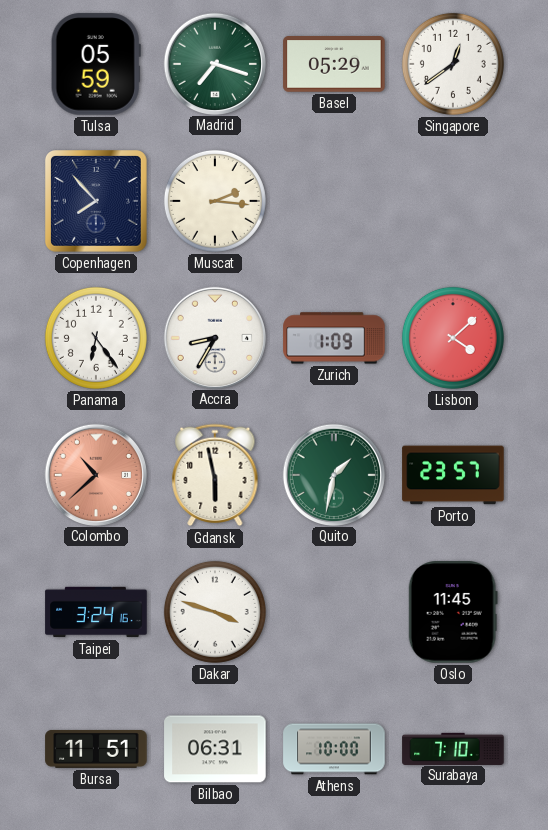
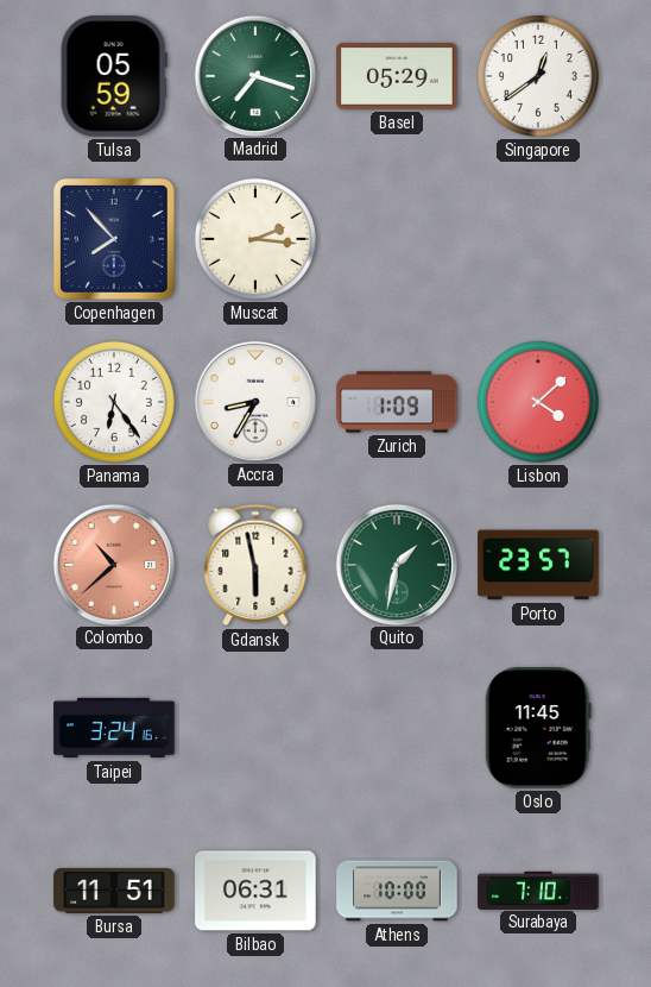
Dakar: 3:48 -> none
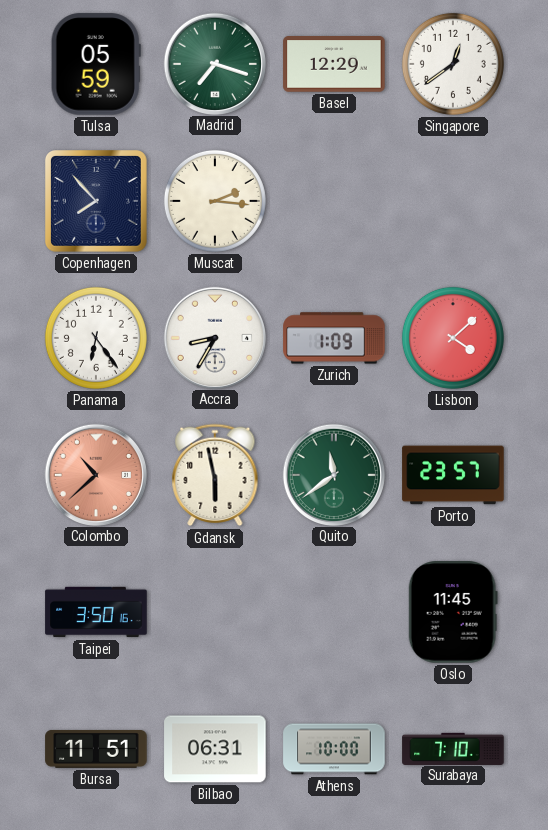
Basel: 05:29 -> 12:29
Quito: 1:32 -> 11:39
Taipei: 3:24 -> 3:50
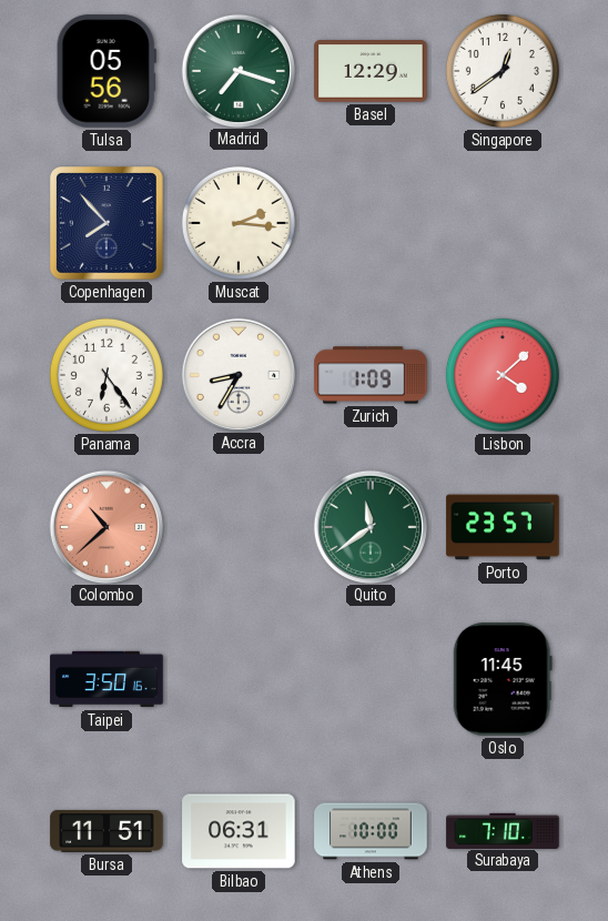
Tulsa: 05:59 -> 05:56
Gdansk: 5:58 -> none
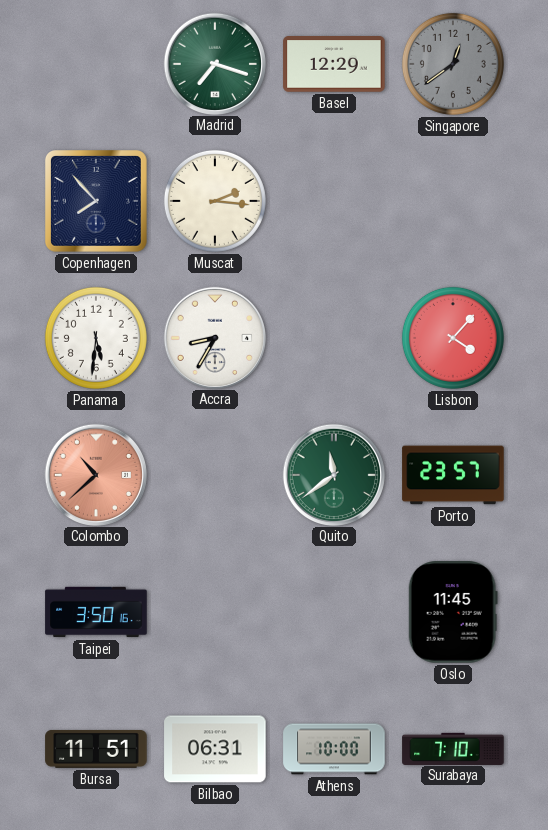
Tulsa: 05:56 -> none
Singapore dial: white -> grey
Panama: 6:24 -> 5:31
Zurich: 1:09 -> none
Lisbon: 4:08 -> 4:07
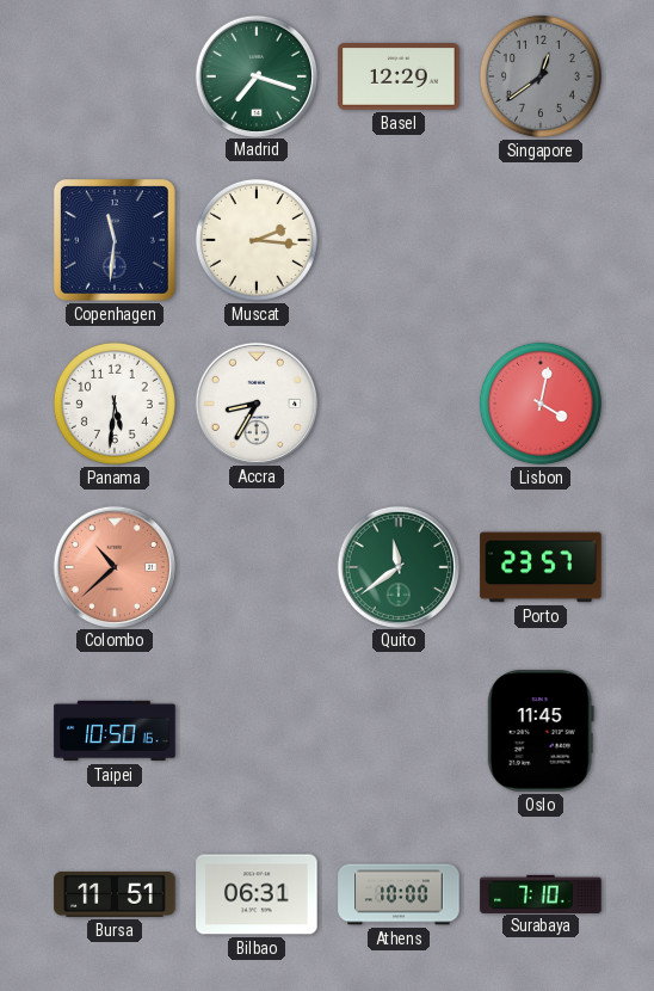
Copenhagen: 7:53 -> 11:31
Lisbon: 4:07 -> 4:02
Taipei: 3:50 -> 10:50
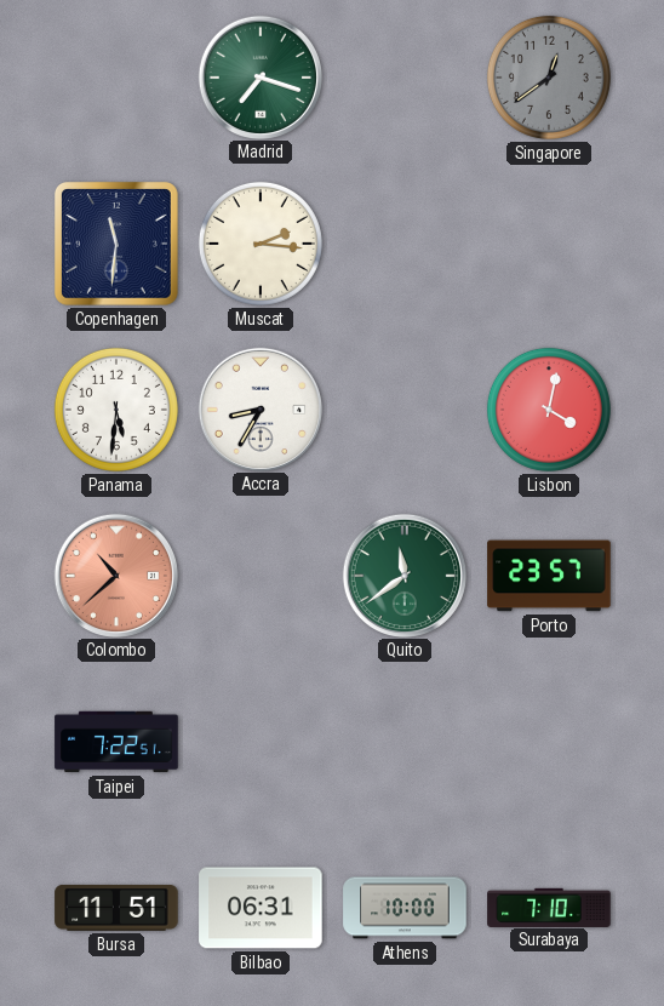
Basel: 12:29 -> none
Taipei: 10:50 -> 7:22
Oslo: 11:45 -> none
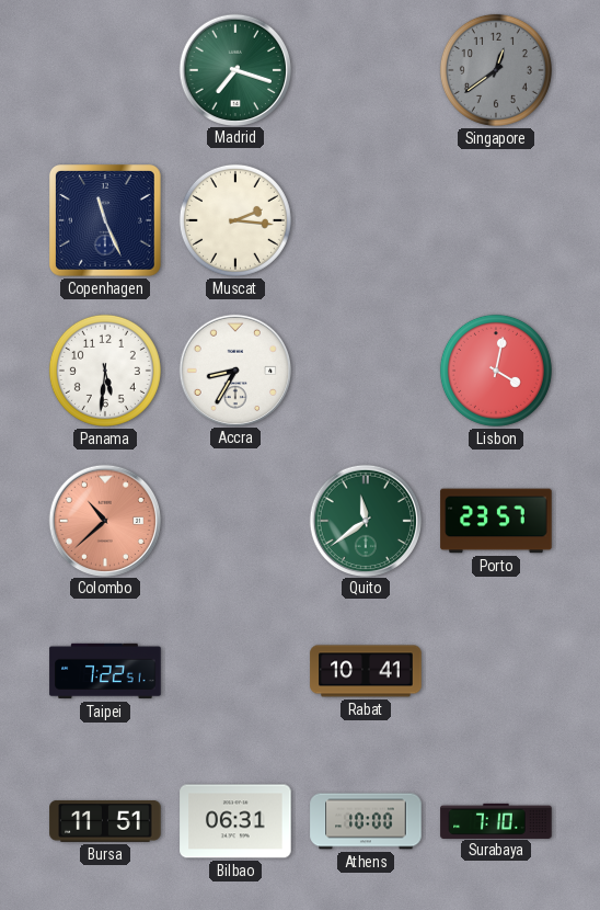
Copenhagen: 11:31 -> 11:26
Rabat: none -> 10:41
